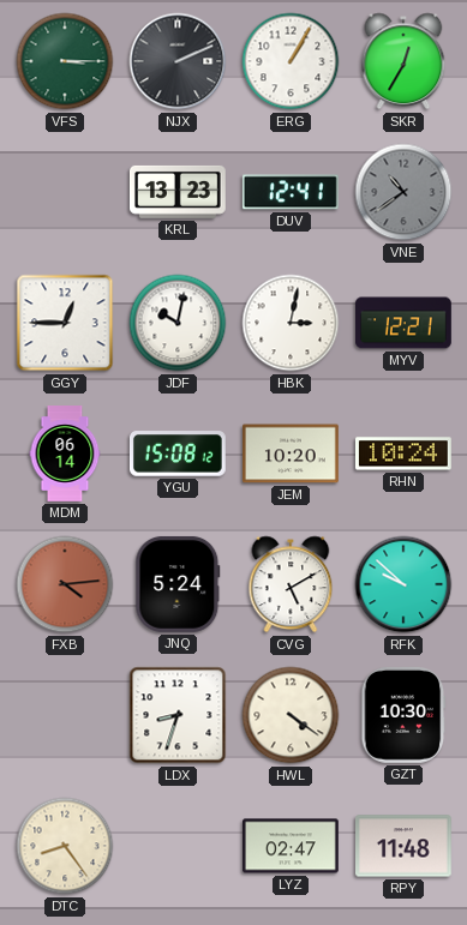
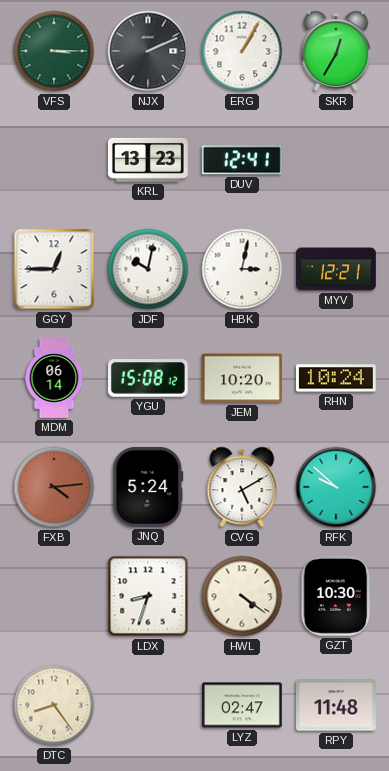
VNE: 10:39 -> none
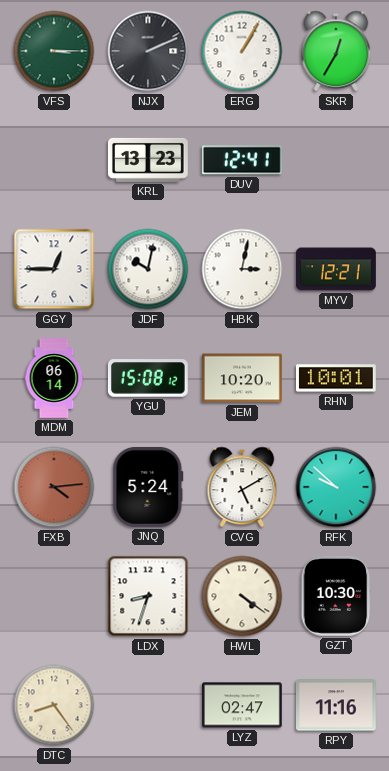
RHN: 10:24 -> 10:01
RPY: 11:48 -> 11:16
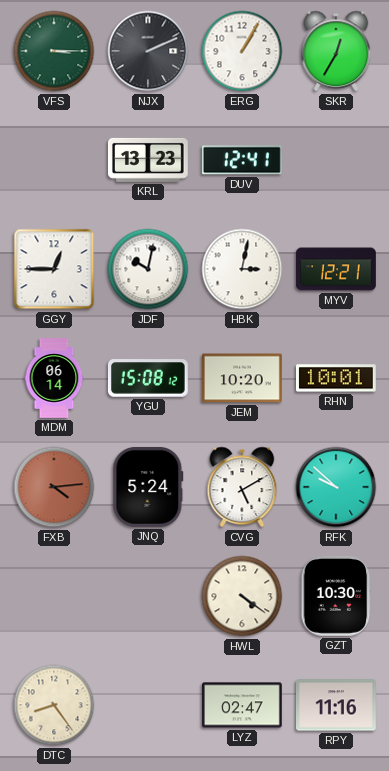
LDX: 8:33 -> none
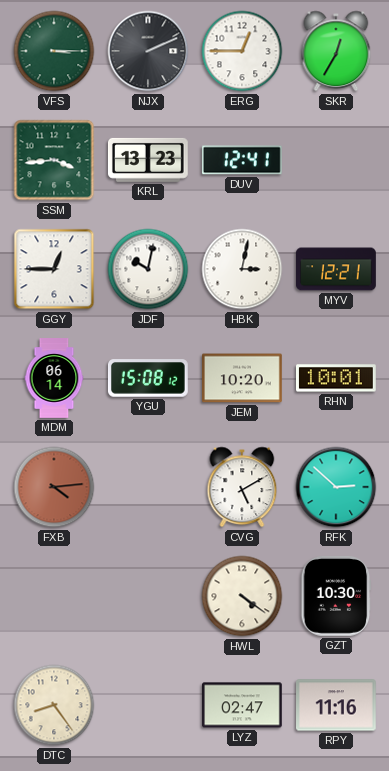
ERG: 1:05 -> 12:45
SSM: none -> 3:44
JNQ: 5:24 -> none
RFK: 9:52 -> 2:52
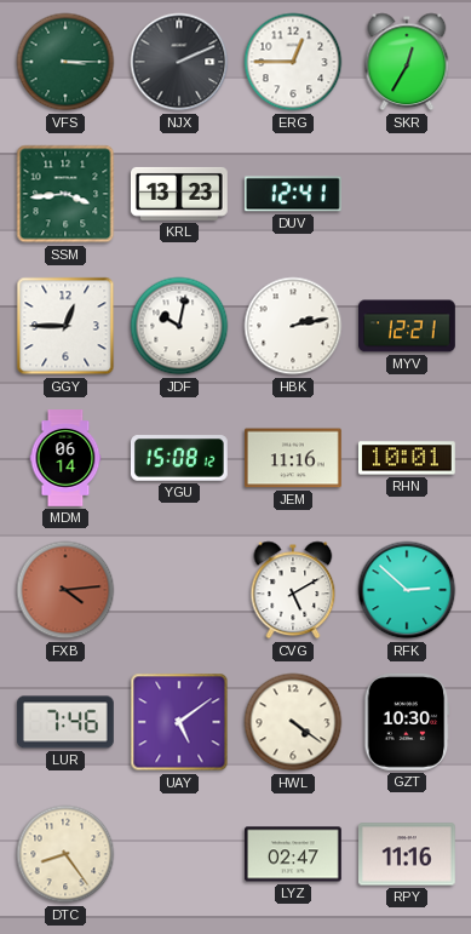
HBK: 3:02 -> 2:13
JEM: 10:20 -> 11:16
LUR: none -> 7:46
UAY: none -> 5:09
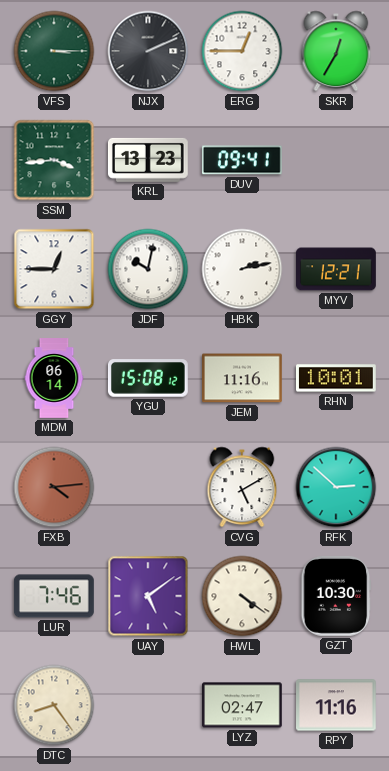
DUV: 12:41 -> 09:41
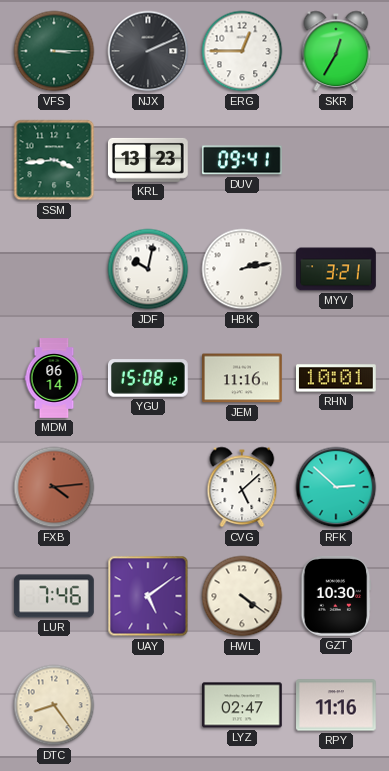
GGY: 12:45 -> none
MYV: 12:21 -> 3:21
CVG: 5:10 -> 5:08
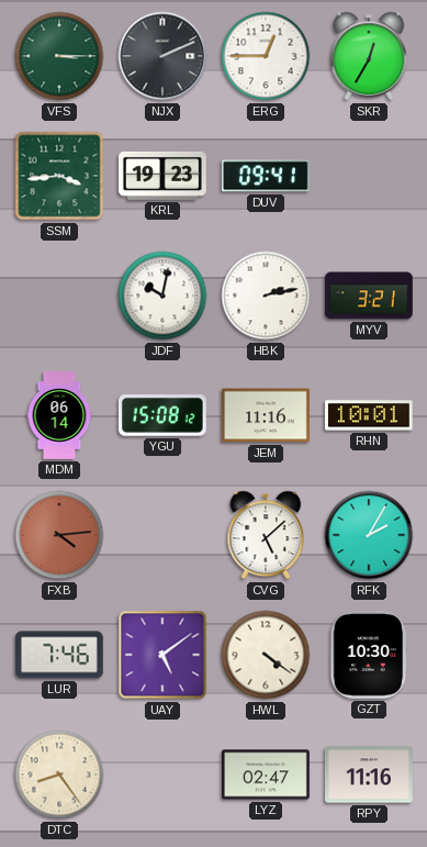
KRL: 13:23 -> 19:23
RFK: 2:52 -> 2:05
